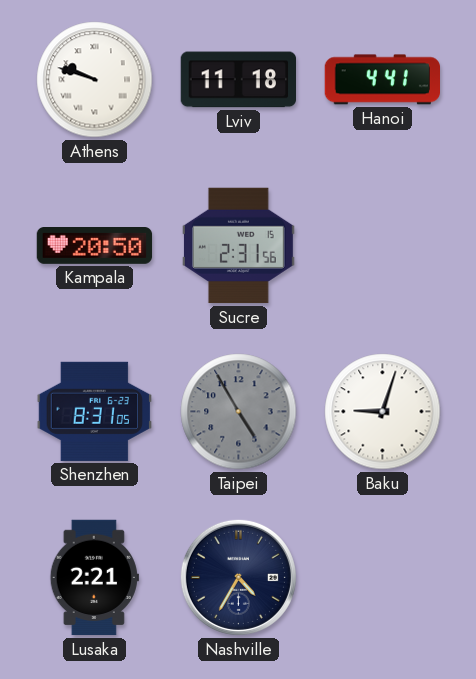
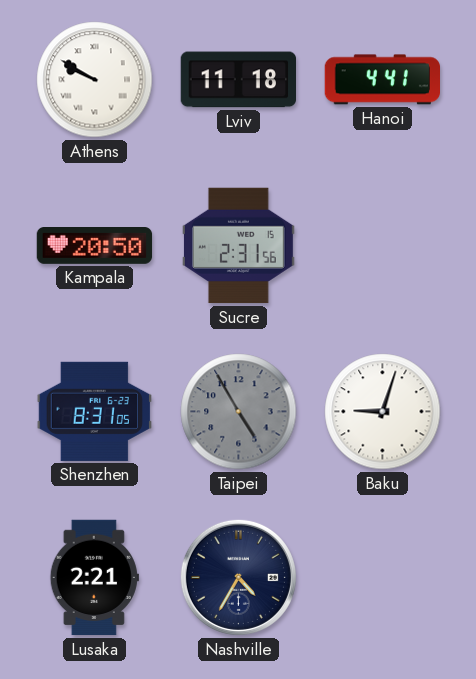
Athens: 9:48 -> 9:50
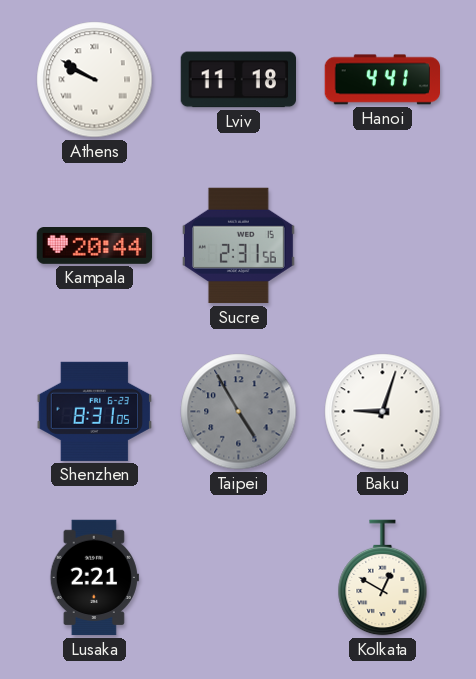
Kampala: 20:50 -> 20:44
Nashville: 4:35 -> none
Kolkata: none -> 12:50
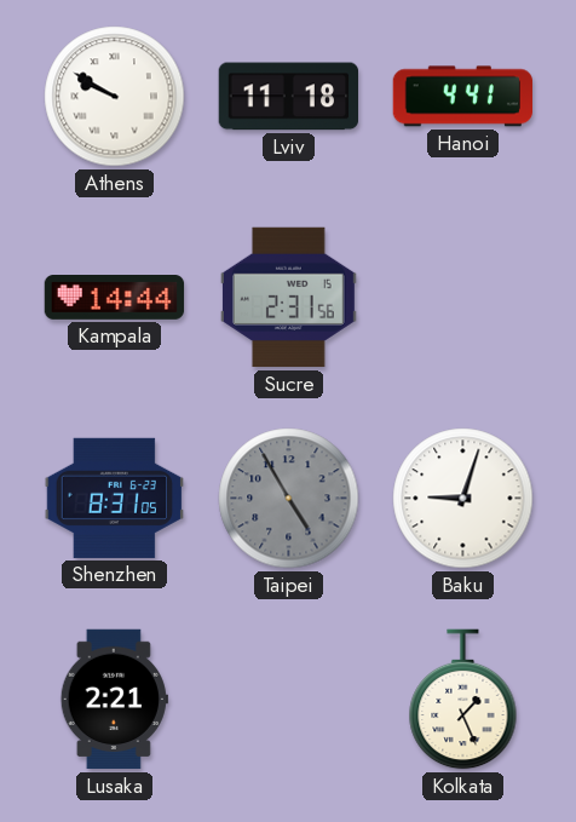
Kampala: 20:44 -> 14:44
Kolkata: 12:50 -> 1:26
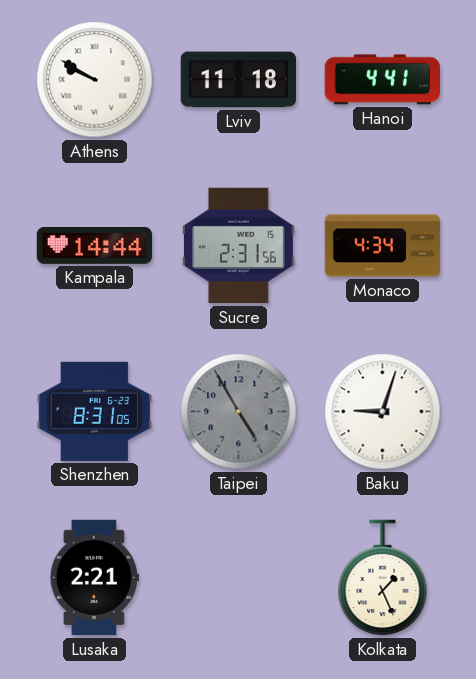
Monaco: none -> 4:34
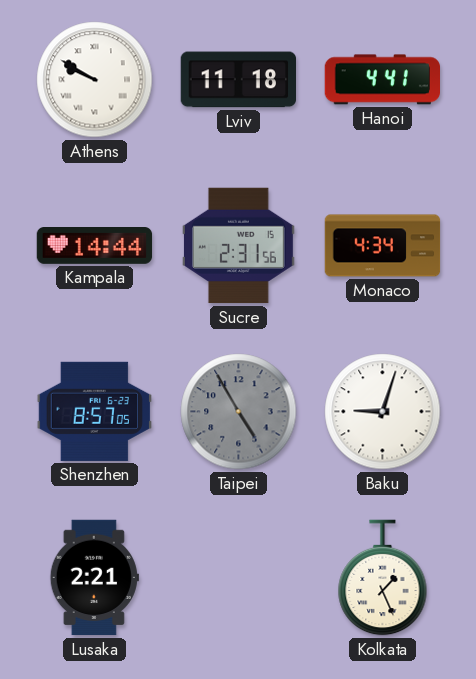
Shenzhen: 8:31 -> 8:57
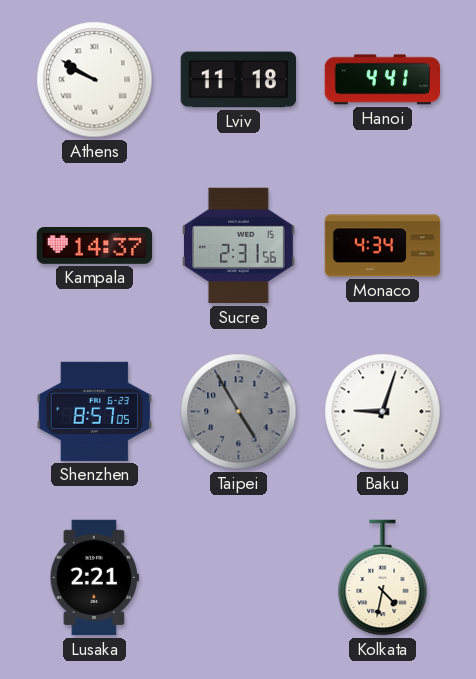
Kampala: 14:44 -> 14:37
Kolkata: 1:26 -> 4:32
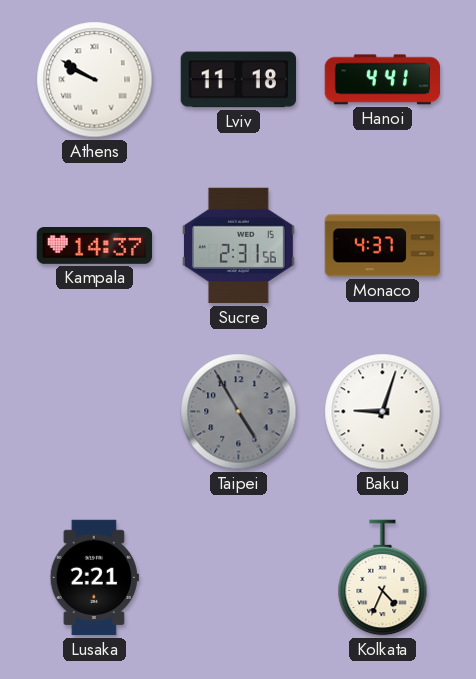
Monaco: 4:34 -> 4:37
Shenzhen: 8:57 -> none
Kolkata: 4:32 -> 4:34
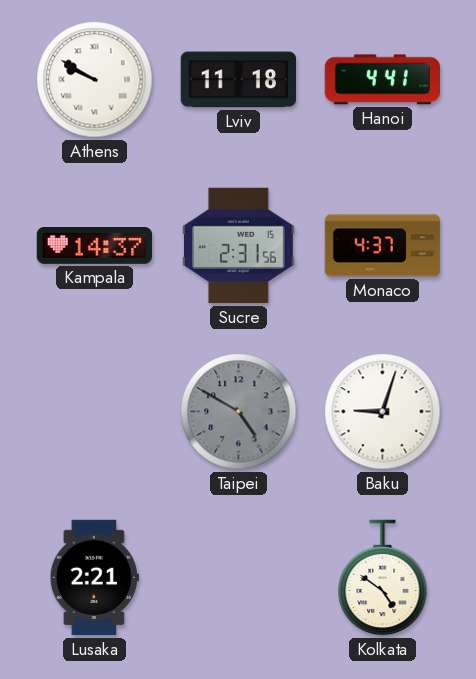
Taipei: 4:55 -> 4:50
Kolkata: 4:34 -> 4:51
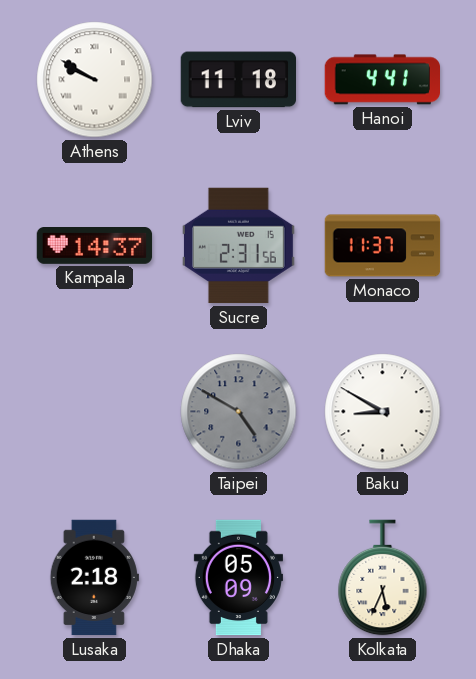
Monaco: 4:37 -> 11:37
Baku: 9:03 -> 8:50
Lusaka: 2:21 -> 2:18
Dhaka: none -> 05:09
Kolkata: 4:51 -> 5:34
